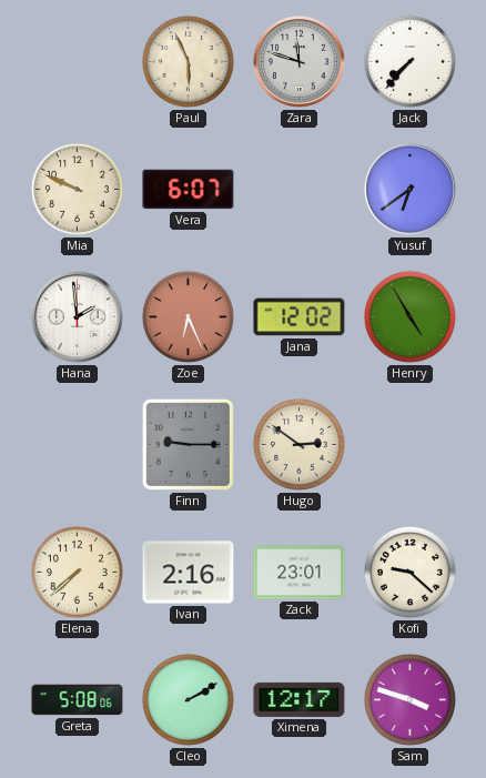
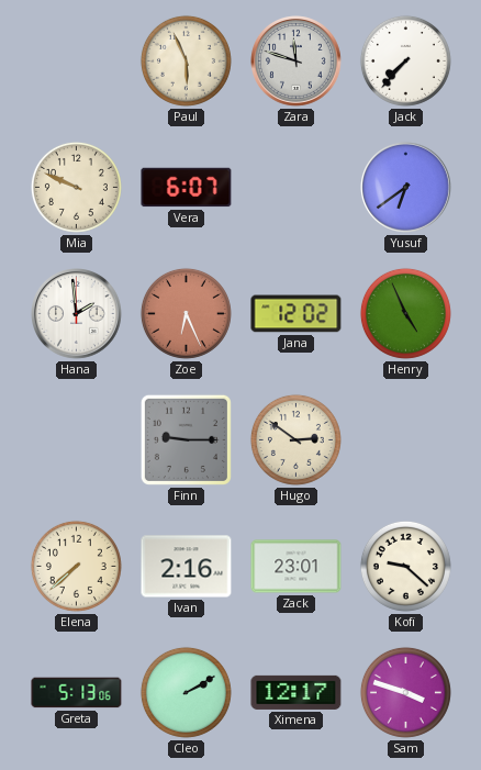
Henry: 4:55 -> 4:56
Greta: 5:08 -> 5:13
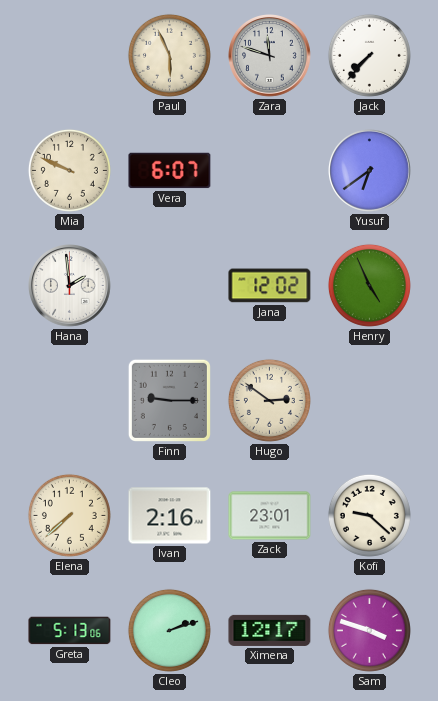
Zoe: 6:26 -> none
Cleo: 2:10 -> 2:12
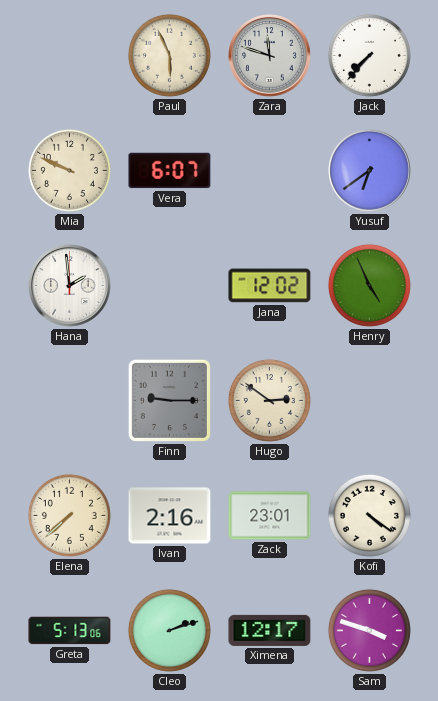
Kofi: 9:22 -> 4:21
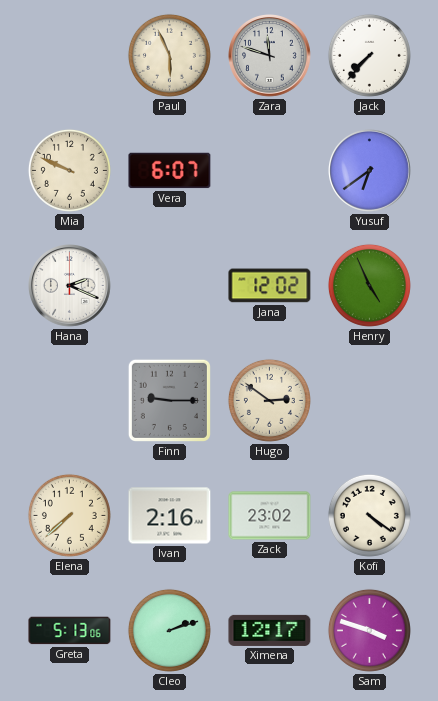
Hana: 1:59 -> 2:19
Zack: 23:01 -> 23:02
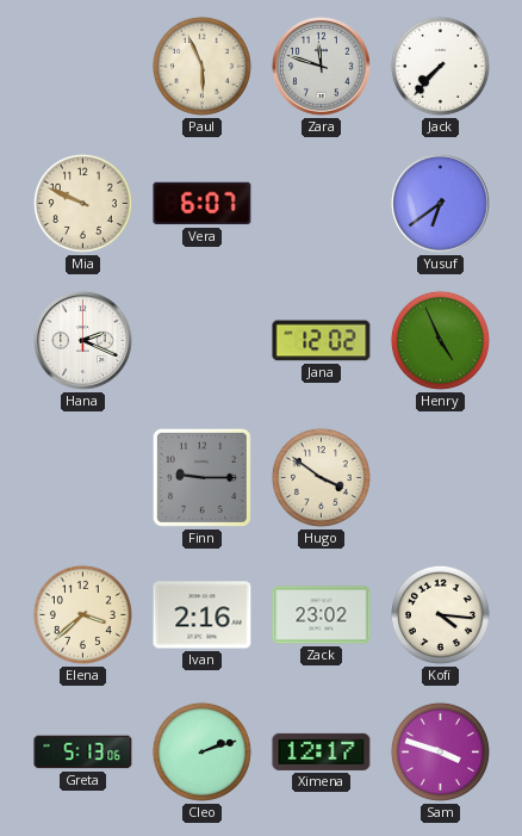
Hugo: 2:51 -> 3:51
Elena: 7:38 -> 3:38
Kofi: 4:21 -> 4:16
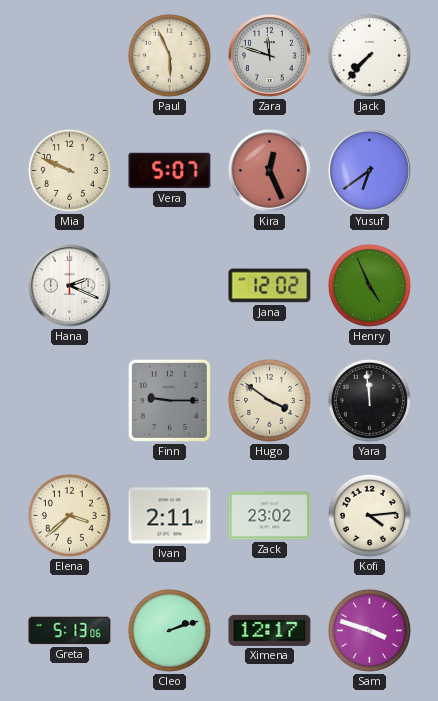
Vera: 6:07 -> 5:07
Kira: none -> 12:26
Yara: none -> 11:59
Ivan: 2:16 -> 2:11
Kofi: 4:16 -> 4:14
